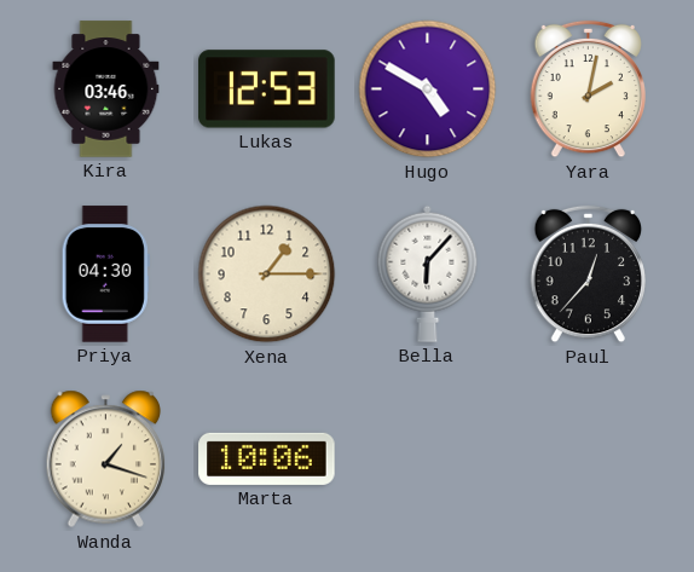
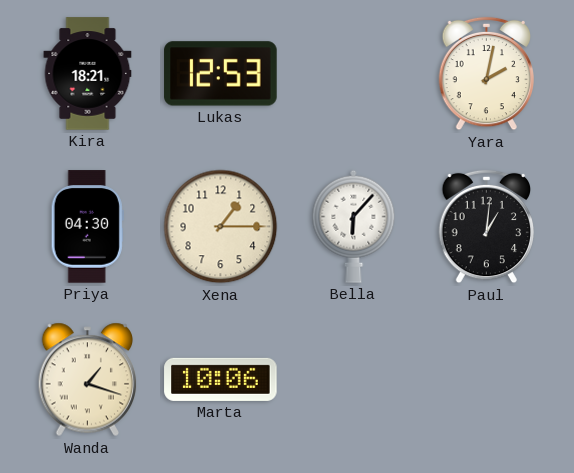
Kira: 03:46 -> 18:21
Hugo: 4:50 -> none
Paul: 12:37 -> 1:01
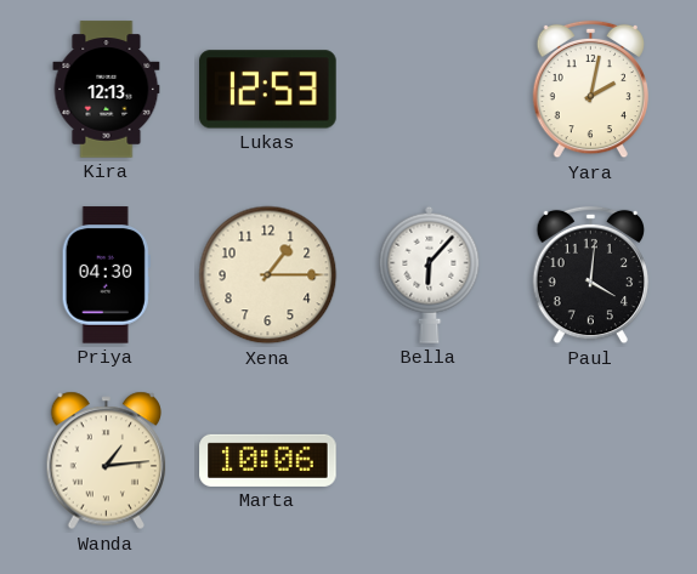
Kira: 18:21 -> 12:13
Paul: 1:01 -> 4:01
Wanda: 1:18 -> 1:14
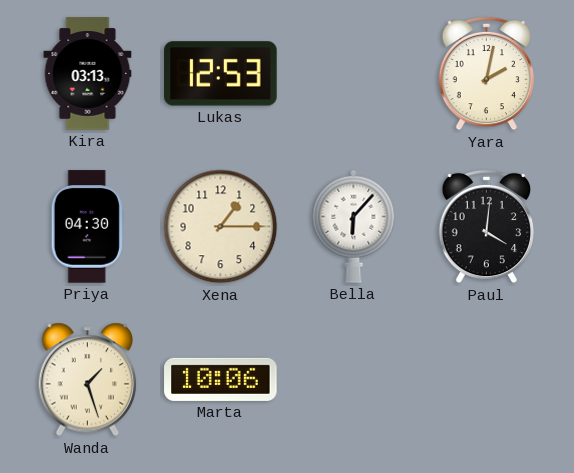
Kira: 12:13 -> 03:13
Wanda: 1:14 -> 1:27
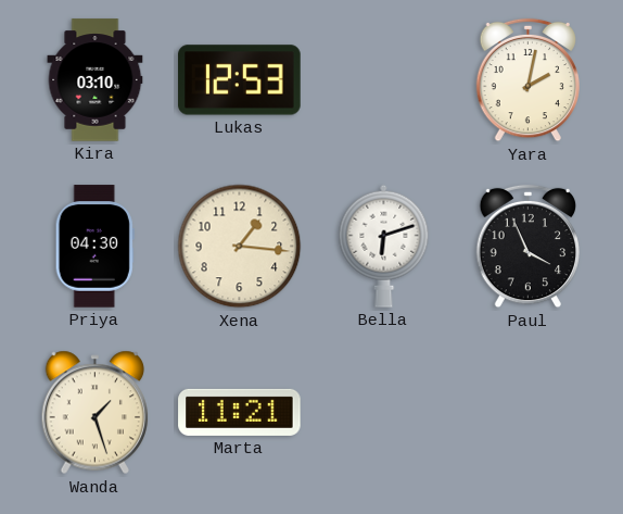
Kira: 03:13 -> 03:10
Xena: 1:15 -> 1:16
Bella: 6:07 -> 6:12
Paul: 4:01 -> 3:56
Marta: 10:06 -> 11:21
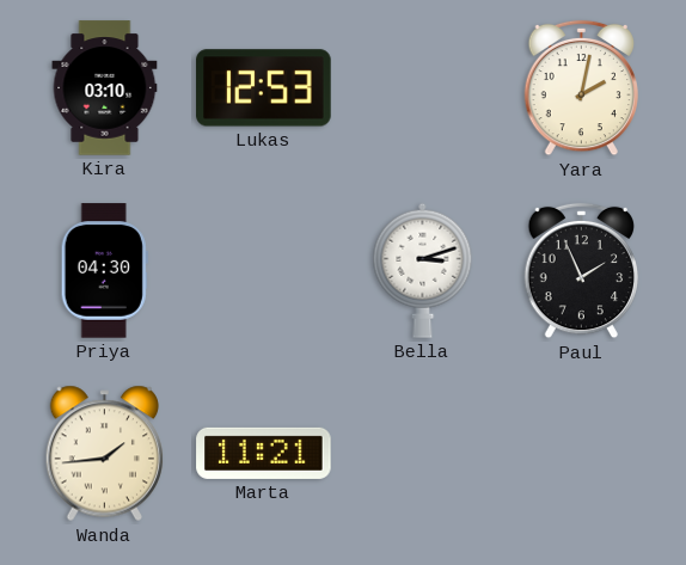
Xena: 1:16 -> none
Bella: 6:12 -> 3:12
Paul: 3:56 -> 1:56
Wanda: 1:27 -> 1:44
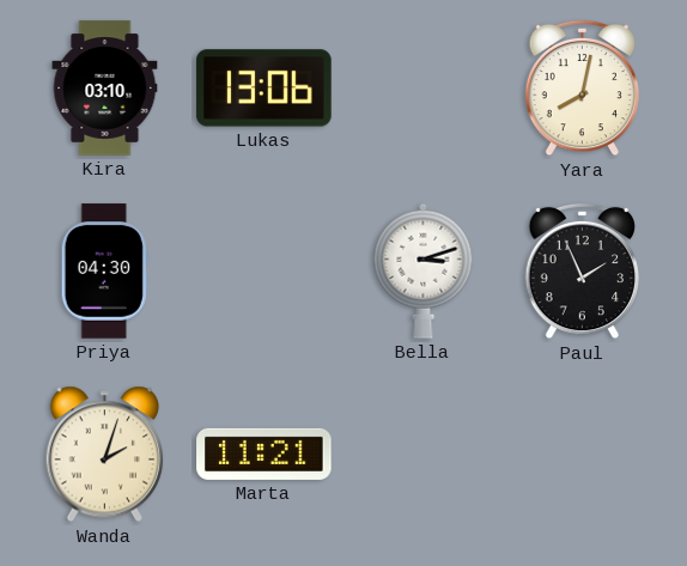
Lukas: 12:53 -> 13:06
Yara: 2:02 -> 8:02
Wanda: 1:44 -> 2:03
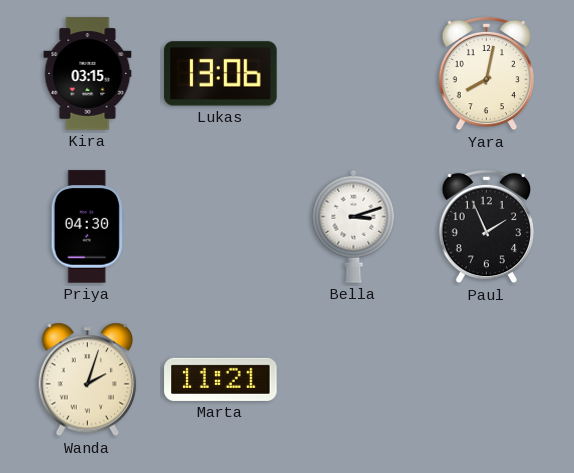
Kira: 03:10 -> 03:15
